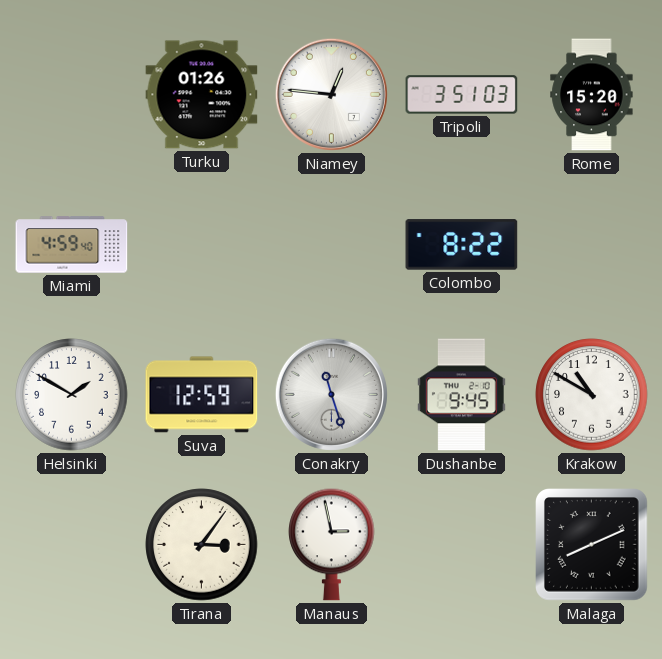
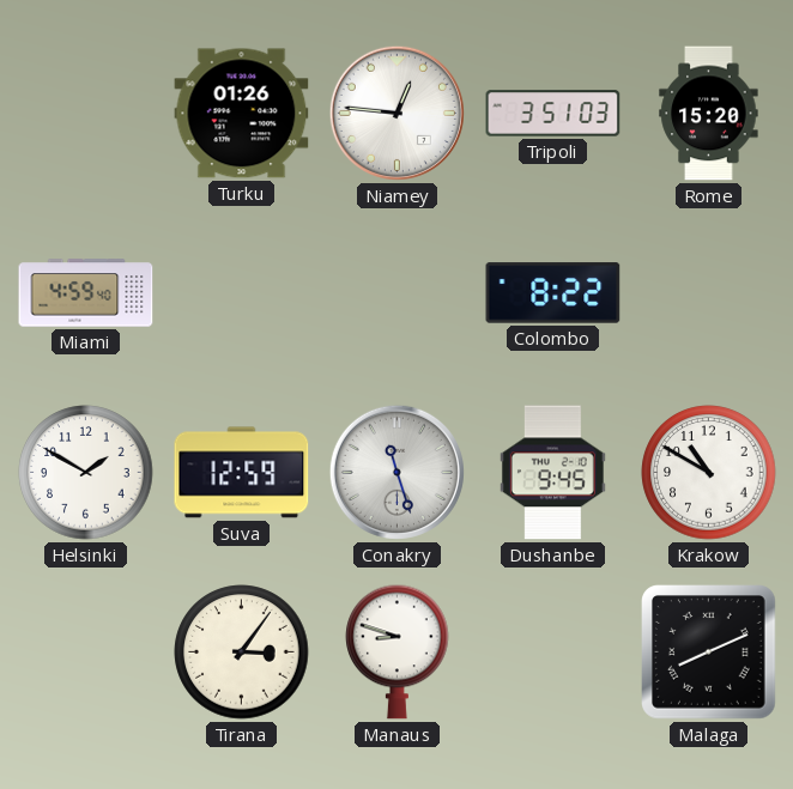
Manaus: 2:58 -> 8:48
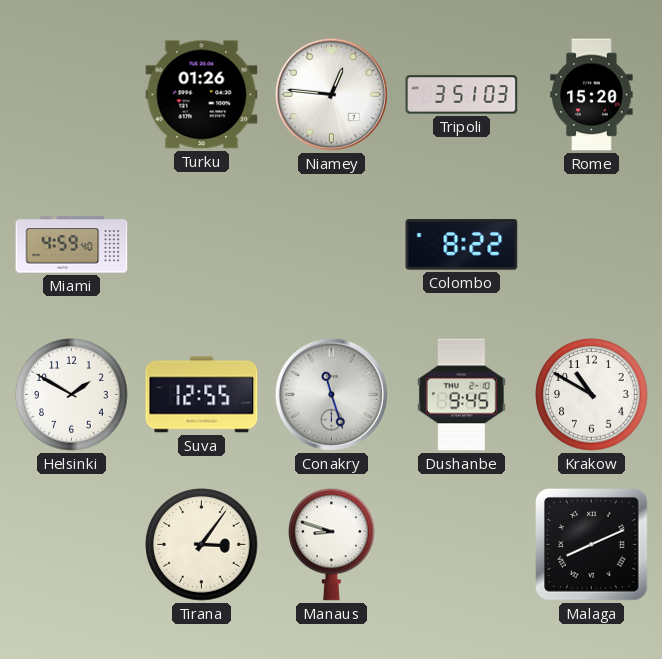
Suva: 12:59 -> 12:55
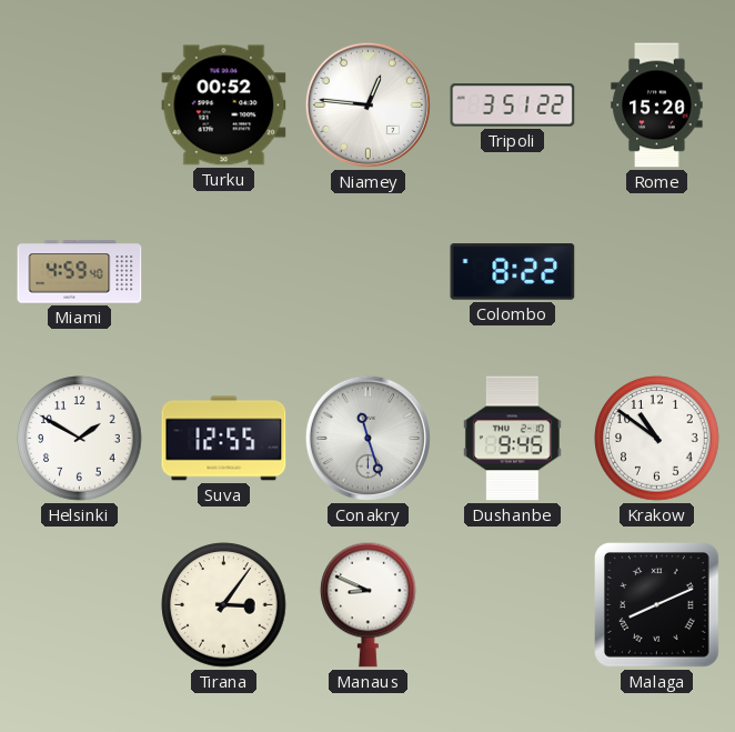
Turku: 01:26 -> 00:52
Tripoli: 3:51:03 -> 3:51:22
Krakow: 10:50 -> 10:51
Manaus: 8:48 -> 8:49
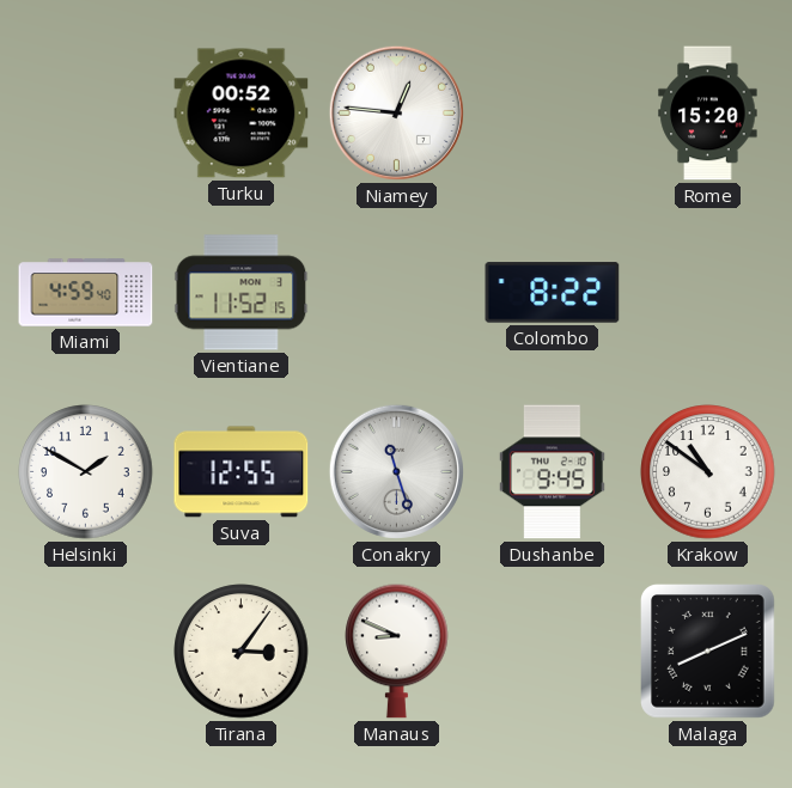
Tripoli: 3:51 -> none
Vientiane: none -> 11:52
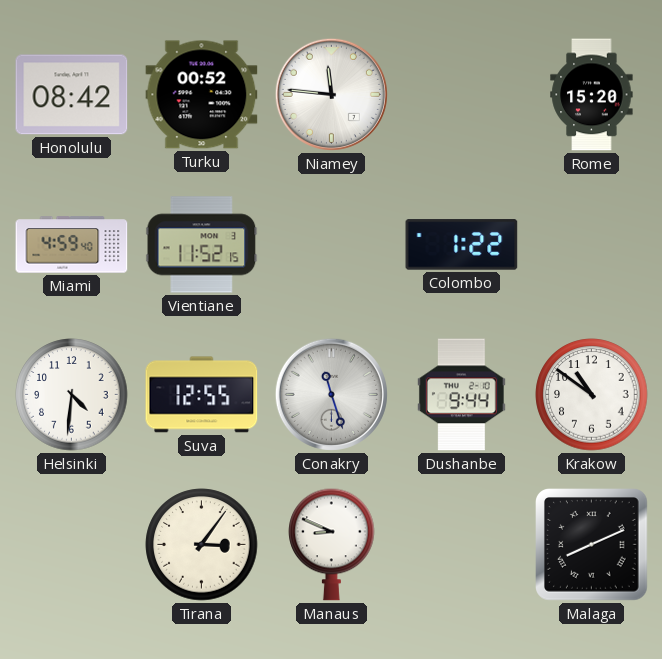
Honolulu: none -> 08:42
Niamey: 12:46 -> 11:46
Colombo: 8:22 -> 1:22
Helsinki: 1:50 -> 4:31
Dushanbe: 9:45 -> 9:44
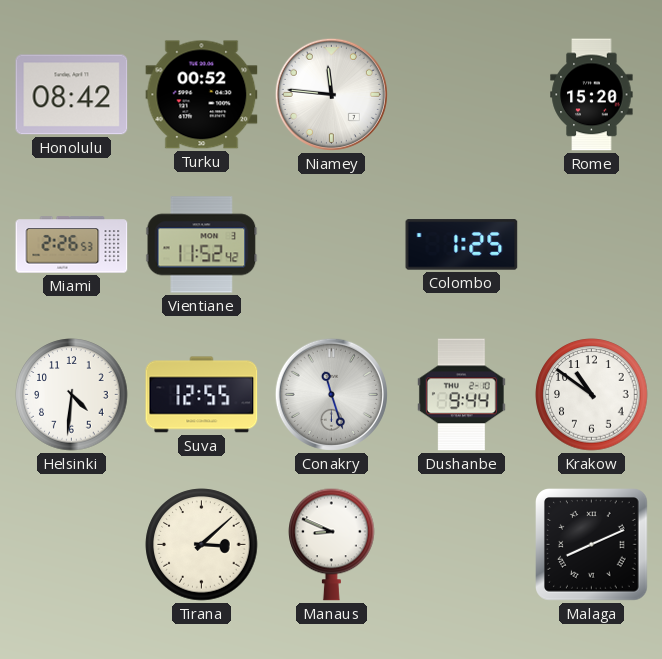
Miami: 4:59 -> 2:26
Vientiane: 11:52:15 -> 11:52:42
Colombo: 1:22 -> 1:25
Tirana: 3:06 -> 3:08
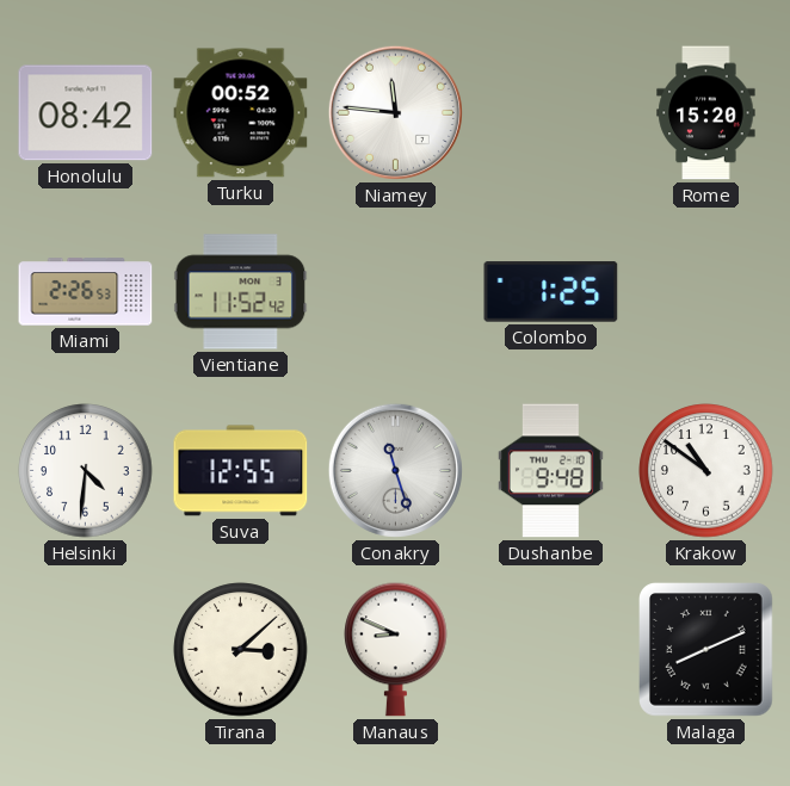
Dushanbe: 9:44 -> 9:48
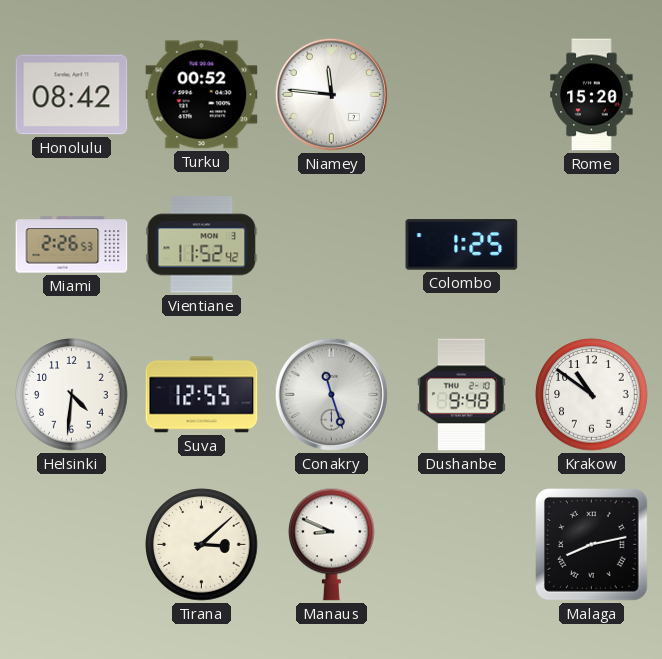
Malaga: 8:11 -> 8:13
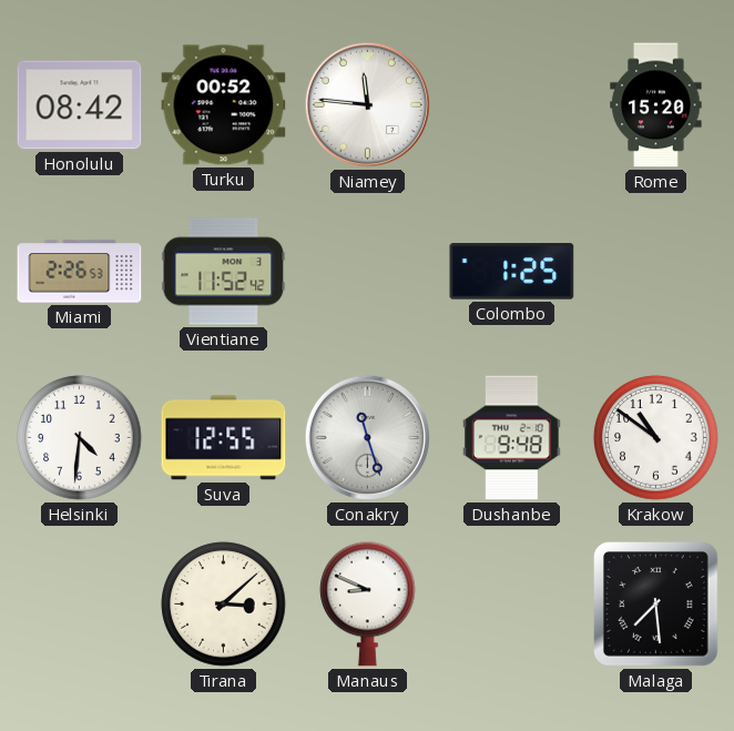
Malaga: 8:13 -> 7:29
